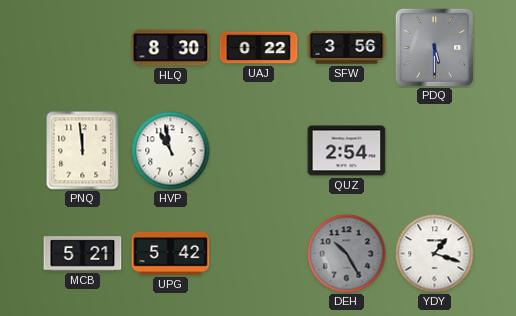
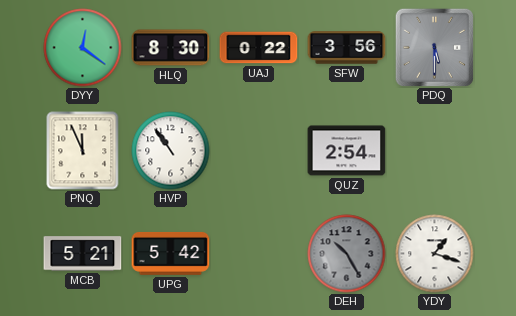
DYY: none -> 12:21
PNQ: 11:59 -> 11:56
HVP: 10:58 -> 10:54
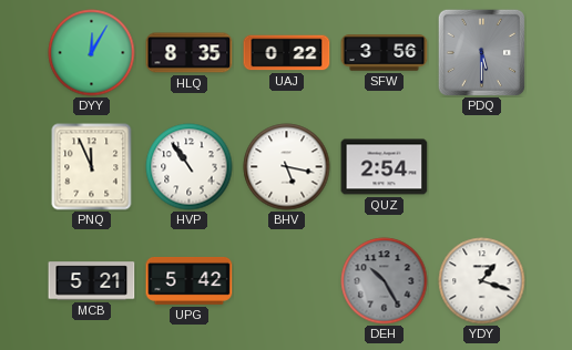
DYY: 12:21 -> 12:05
HLQ: 8:30 -> 8:35
BHV: none -> 5:17
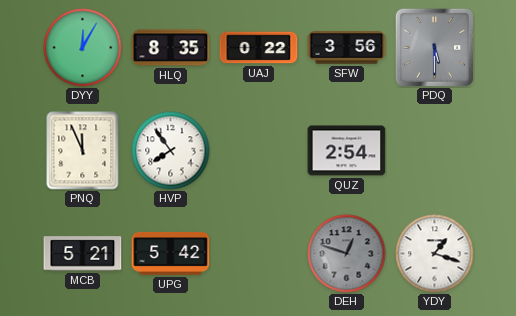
HVP: 10:54 -> 7:54
BHV: 5:17 -> none
DEH: 10:25 -> 12:48
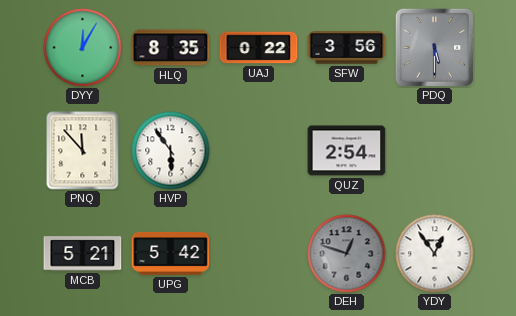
PNQ: 11:56 -> 11:53
HVP: 7:54 -> 5:54
YDY: 1:18 -> 12:54
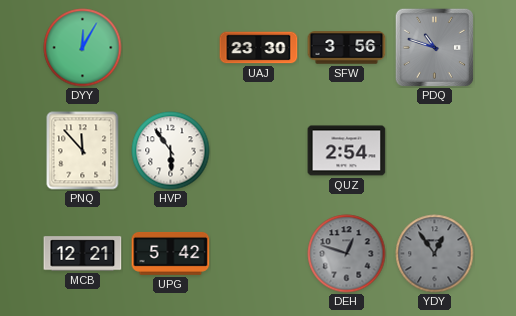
HLQ: 8:35 -> none
UAJ: 0:22 -> 23:30
PDQ: 5:30 -> 10:48
MCB: 5:21 -> 12:21
YDY dial: white -> grey
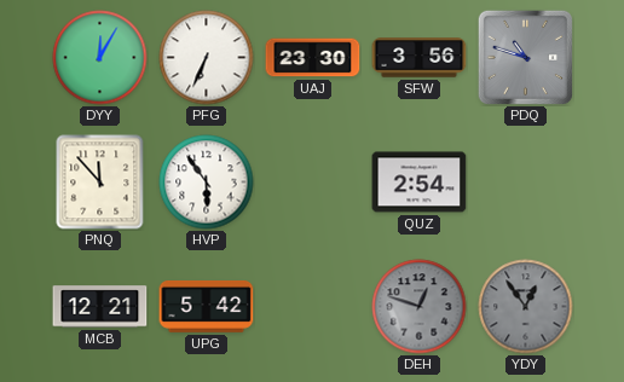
PFG: none -> 6:34
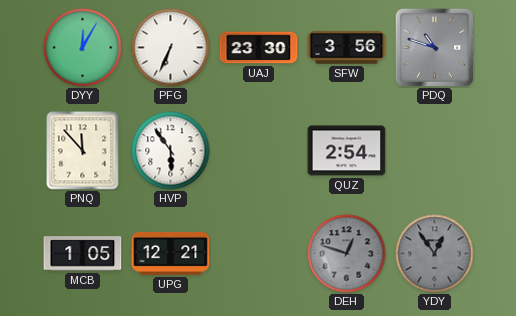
MCB: 12:21 -> 1:05
UPG: 5:42 -> 12:21
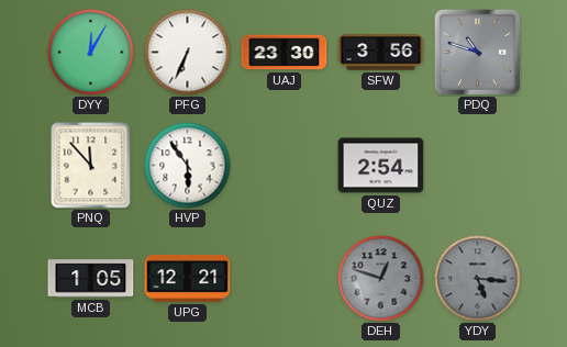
YDY: 12:54 -> 5:16
